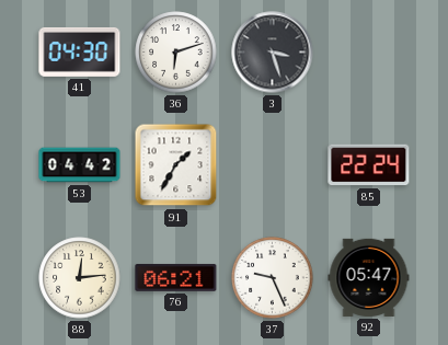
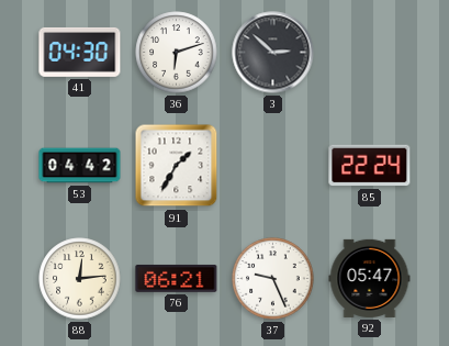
3: 3:27 -> 2:52
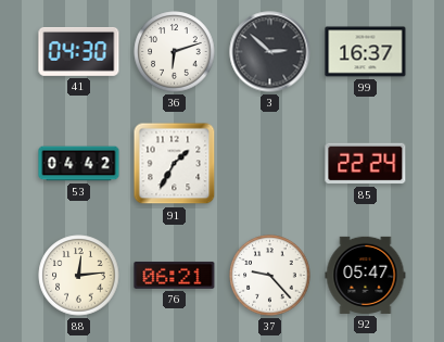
99: none -> 16:37
37: 9:26 -> 9:23
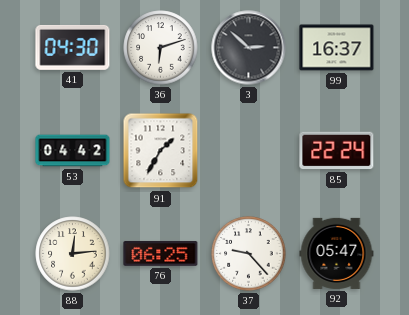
76: 06:21 -> 06:25
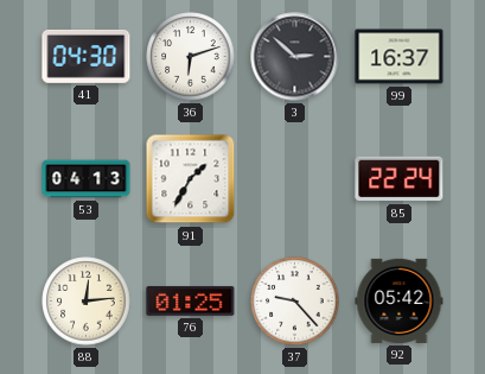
53: 04:42 -> 04:13
76: 06:25 -> 01:25
92: 05:47 -> 05:42
